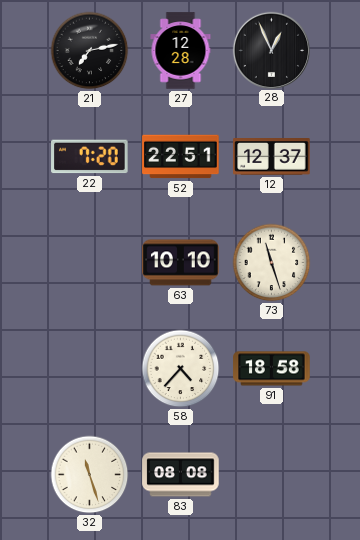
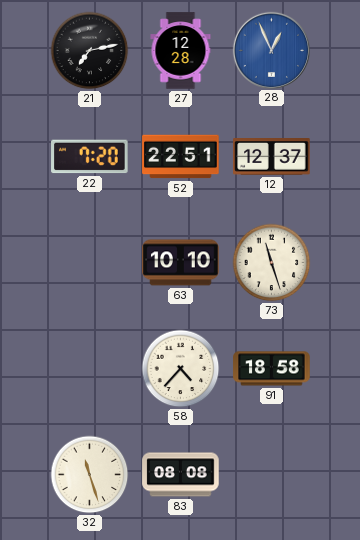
28 dial: black -> blue
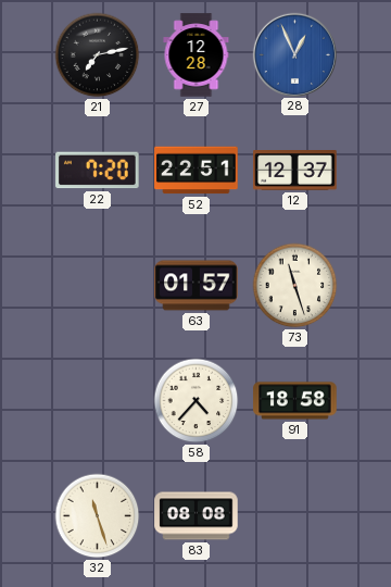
63: 10:10 -> 01:57
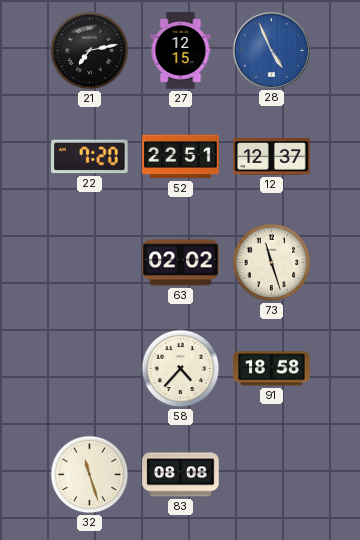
27: 12:28 -> 12:15
28: 12:56 -> 4:56
63: 01:57 -> 02:02
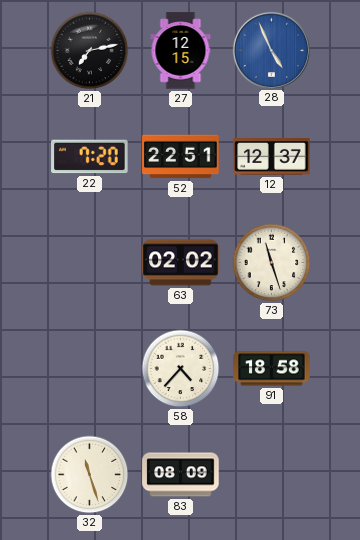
83: 08:08 -> 08:09
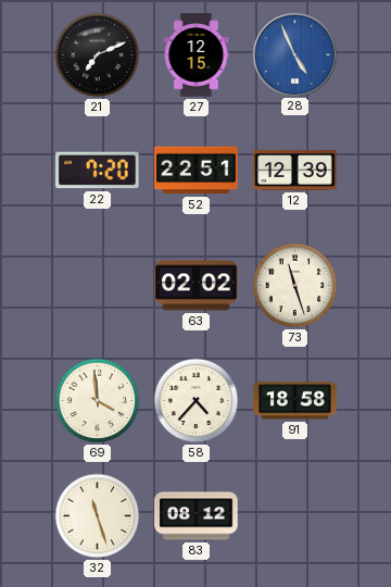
21: 7:13 -> 7:11
12: 12:37 -> 12:39
69: none -> 3:59
83: 08:09 -> 08:12
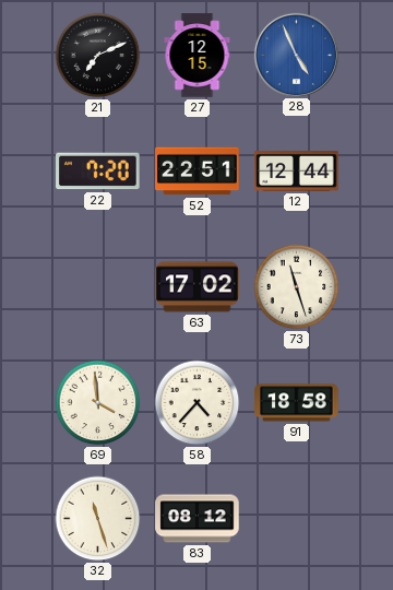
12: 12:39 -> 12:44
63: 02:02 -> 17:02
